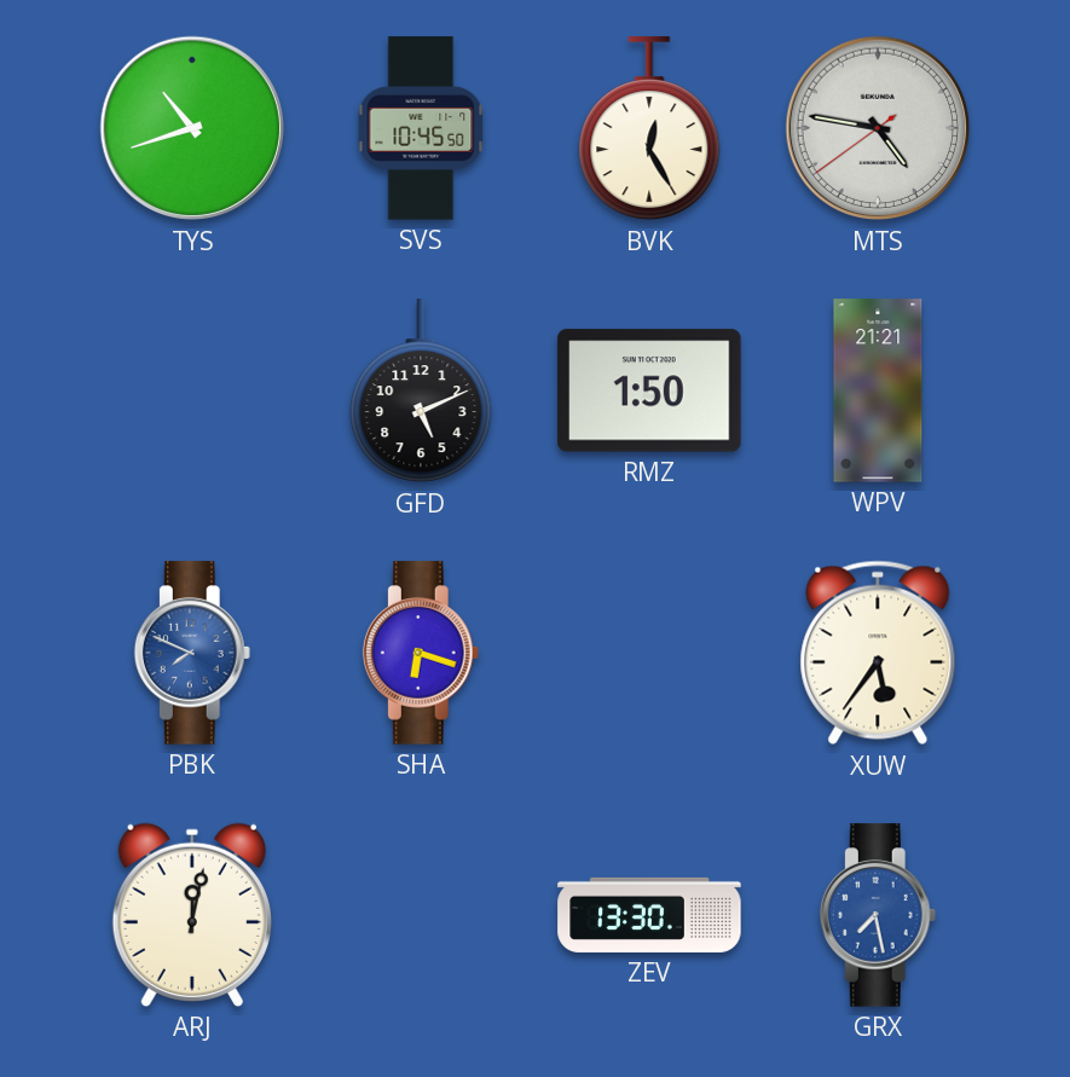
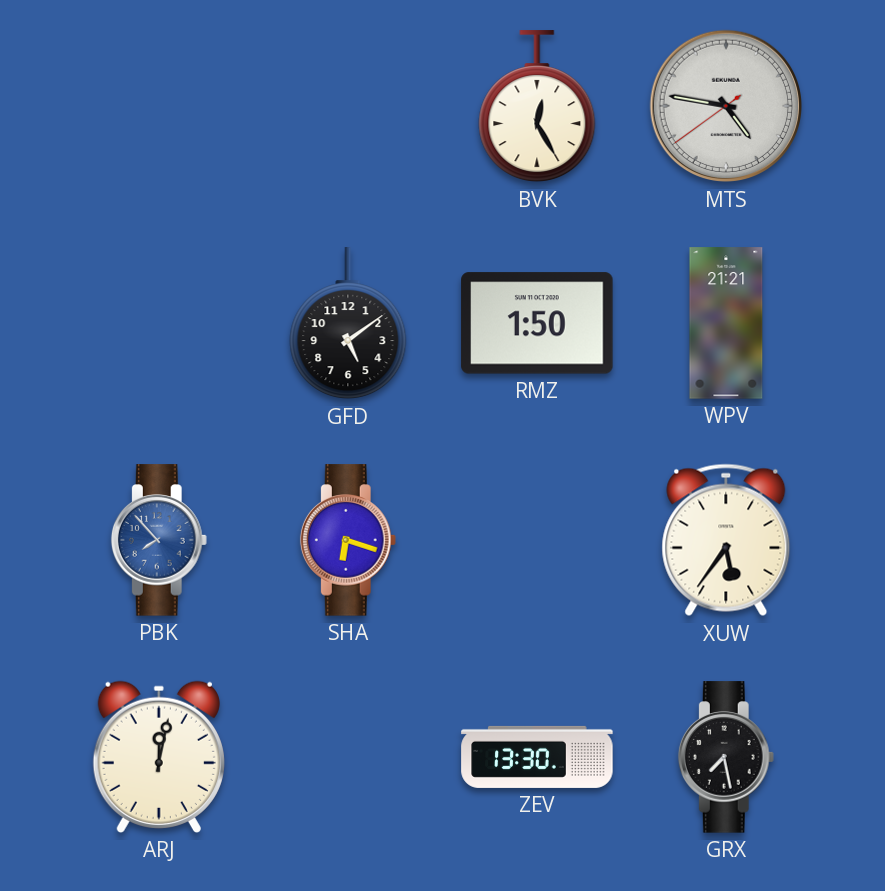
TYS: 10:42 -> none
SVS: 10:45 -> none
GFD: 5:11 -> 5:09
PBK: 7:49 -> 7:53
GRX dial: blue -> black
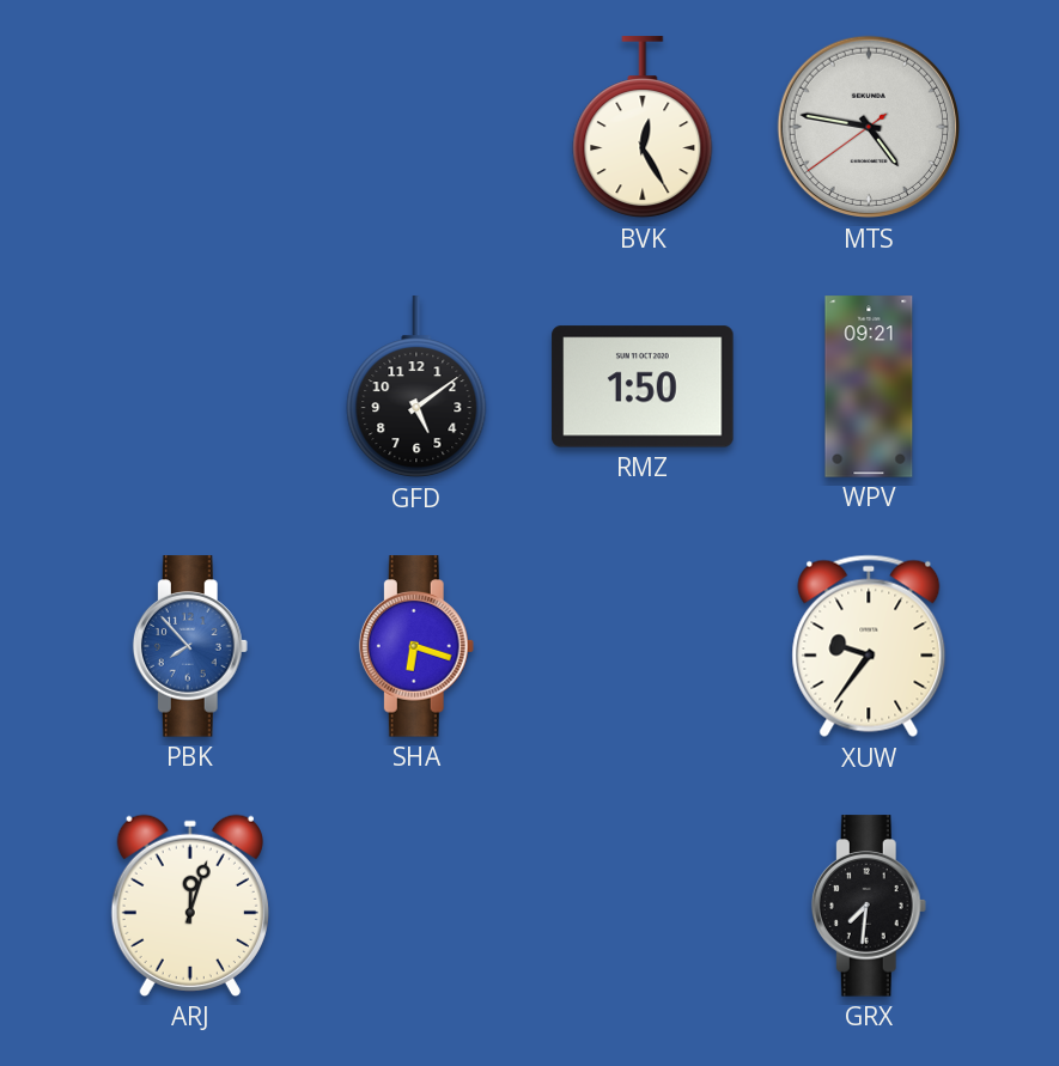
WPV: 21:21 -> 09:21
XUW: 5:36 -> 9:36
ARJ: 12:02 -> 12:03
ZEV: 13:30 -> none
GRX: 7:28 -> 7:31
